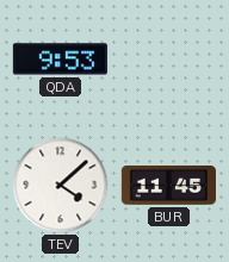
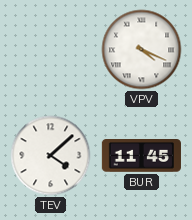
QDA: 9:53 -> none
VPV: none -> 4:19
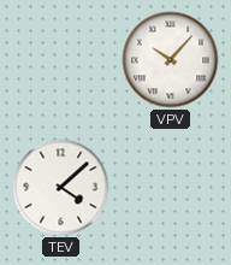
VPV: 4:19 -> 10:07
BUR: 11:45 -> none
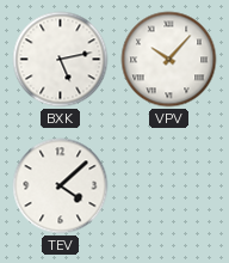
BXK: none -> 5:13
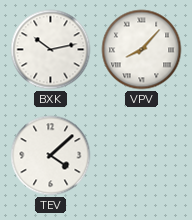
BXK: 5:13 -> 10:13
VPV: 10:07 -> 8:07
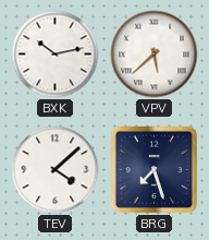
VPV: 8:07 -> 5:38
BRG: none -> 7:27
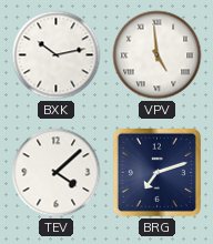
VPV: 5:38 -> 4:59
BRG: 7:27 -> 7:12
